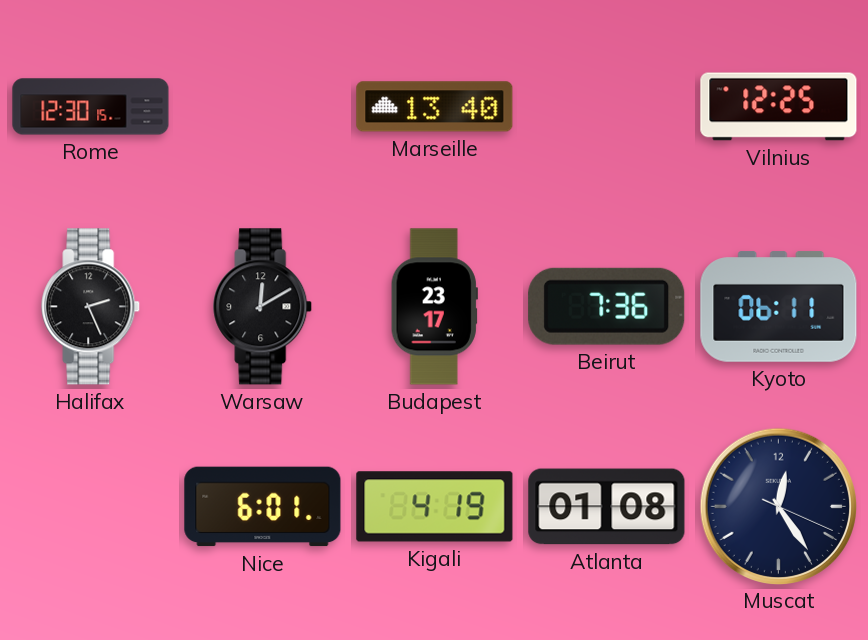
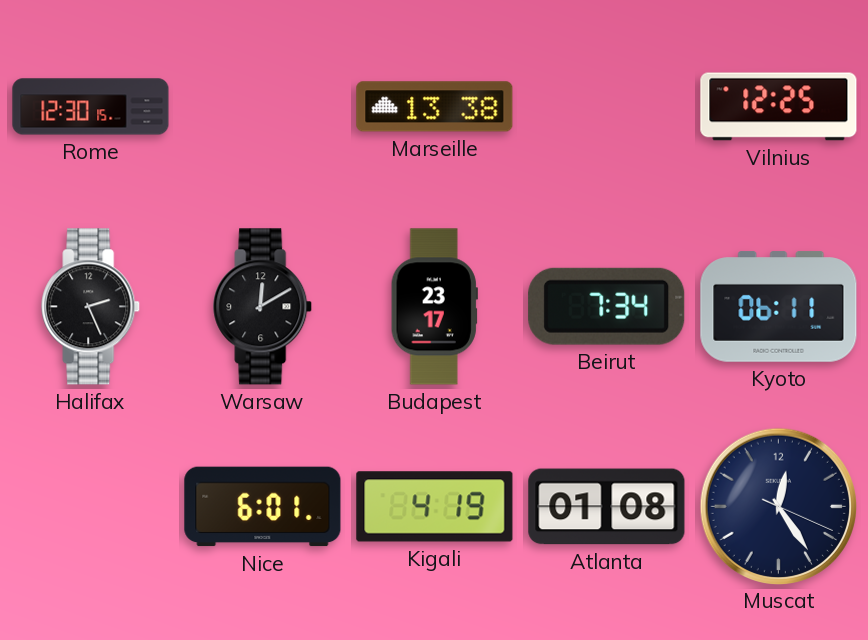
Marseille: 13:40 -> 13:38
Beirut: 7:36 -> 7:34
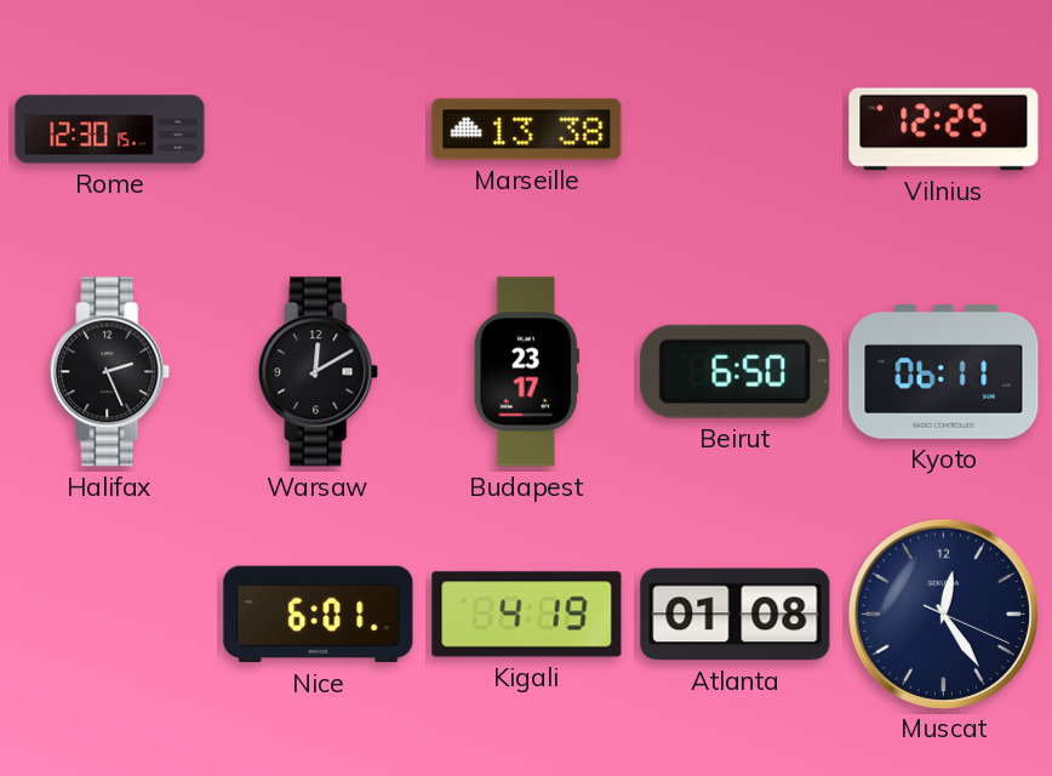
Beirut: 7:34 -> 6:50
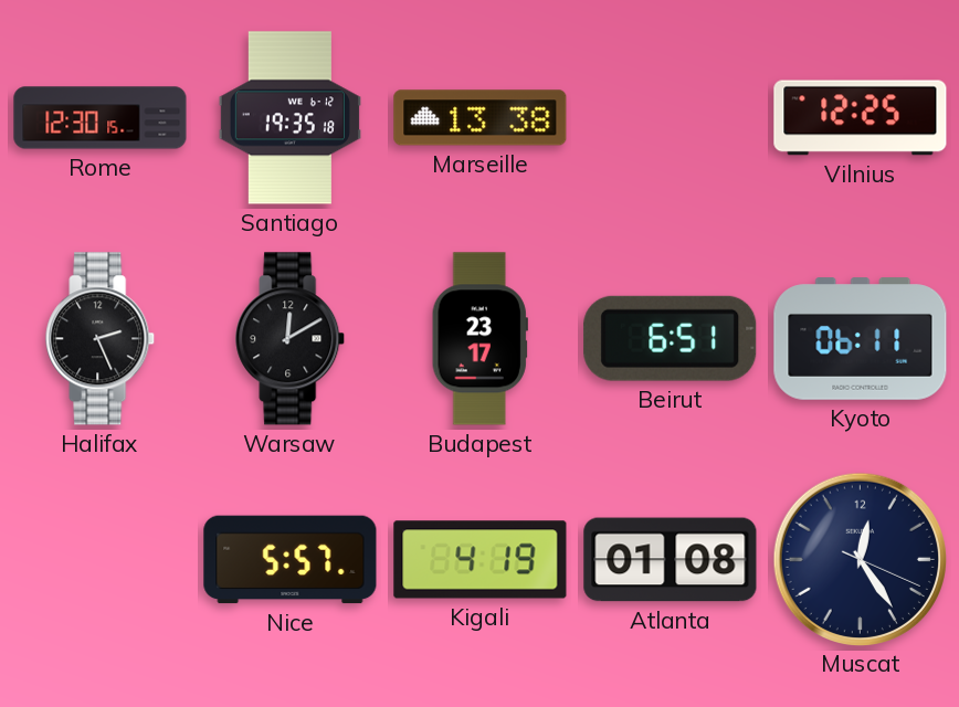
Santiago: none -> 19:35
Beirut: 6:50 -> 6:51
Nice: 6:01 -> 5:57
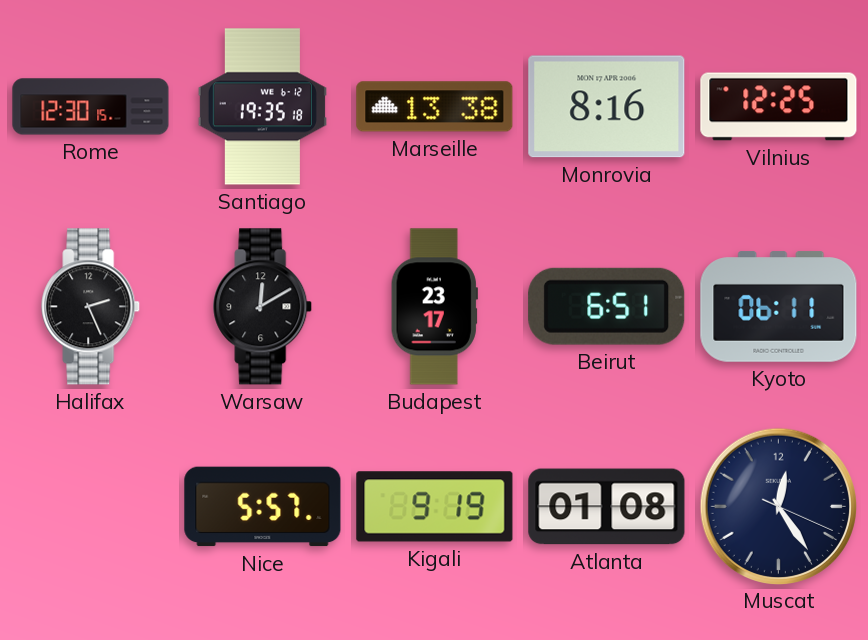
Monrovia: none -> 8:16
Kigali: 4:19 -> 9:19
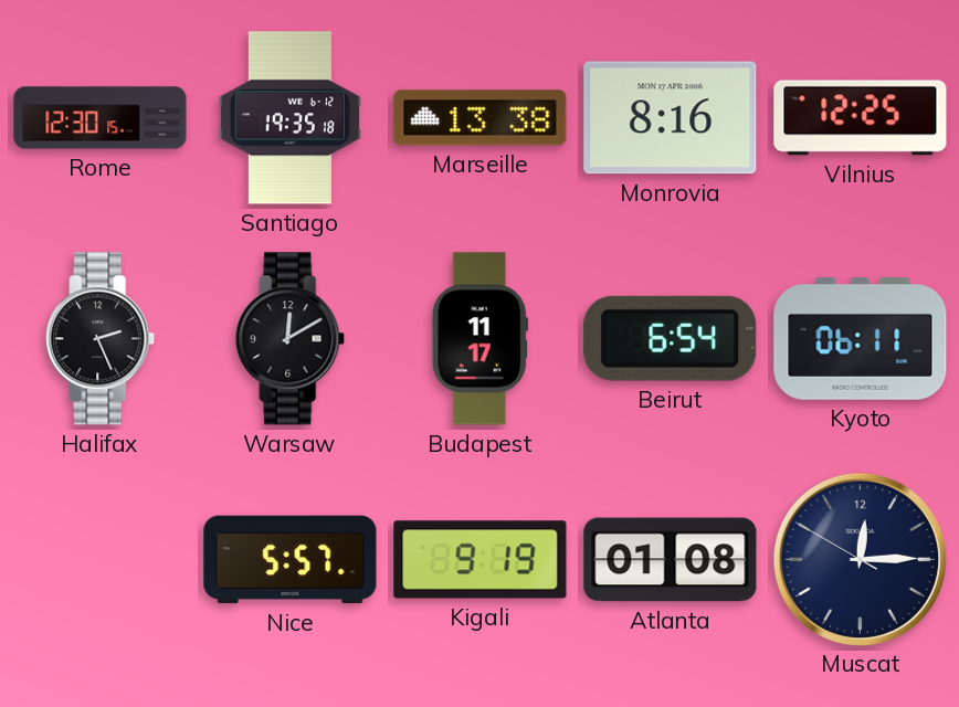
Budapest: 23:17 -> 11:17
Beirut: 6:51 -> 6:54
Muscat: 12:24 -> 12:14
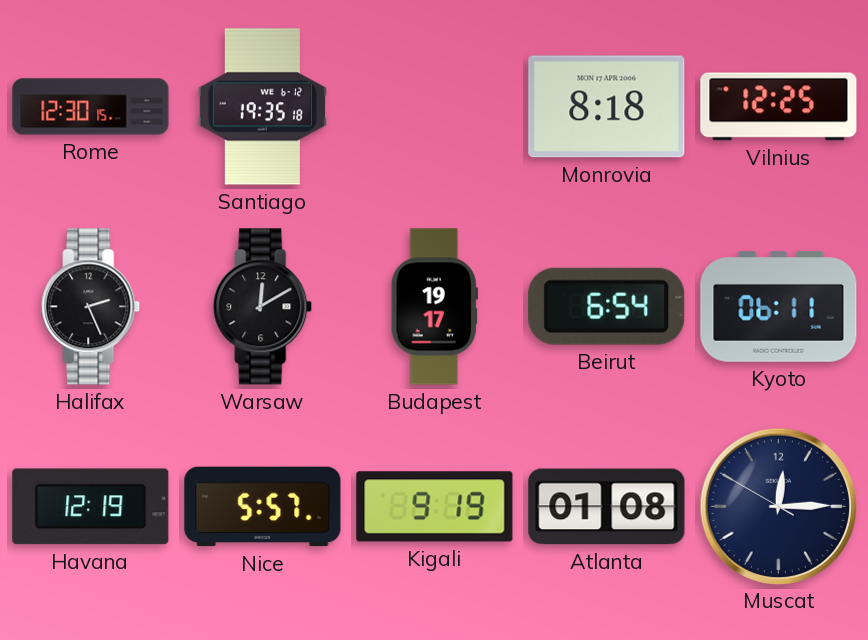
Marseille: 13:38 -> none
Monrovia: 8:16 -> 8:18
Budapest: 11:17 -> 19:17
Havana: none -> 12:19
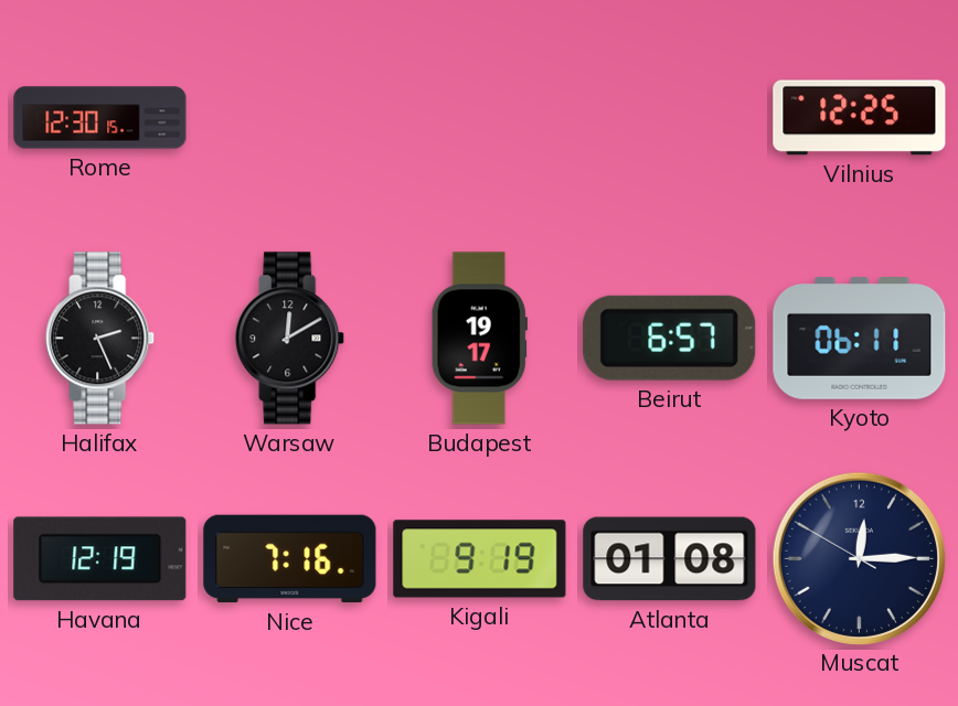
Santiago: 19:35 -> none
Monrovia: 8:18 -> none
Beirut: 6:54 -> 6:57
Nice: 5:57 -> 7:16
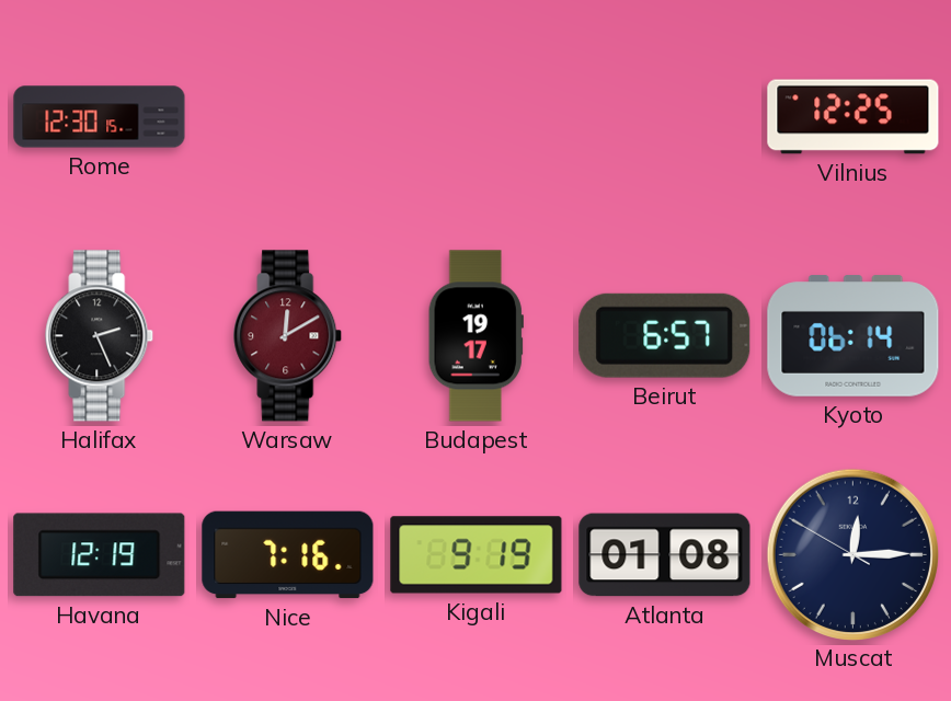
Warsaw dial: black -> burgundy
Kyoto: 06:11 -> 06:14
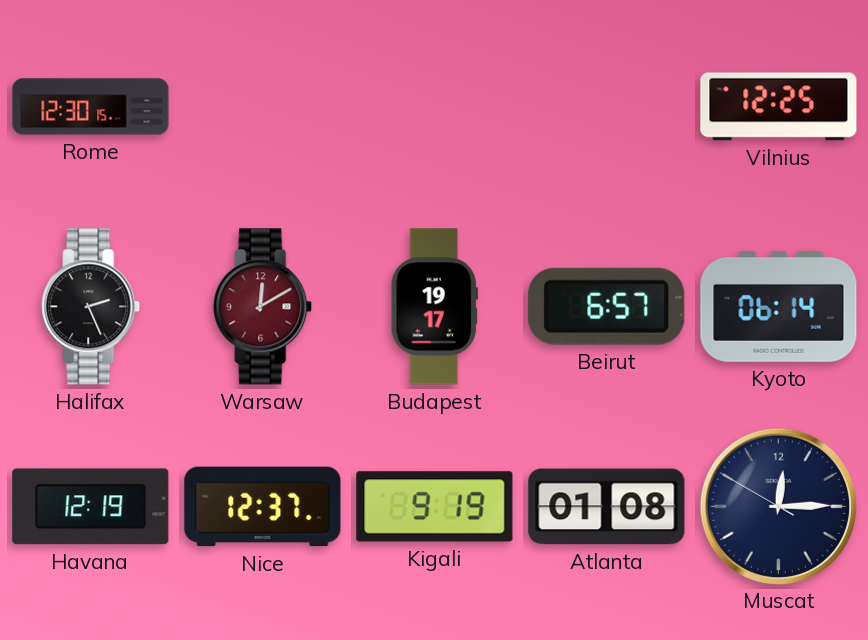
Nice: 7:16 -> 12:37
